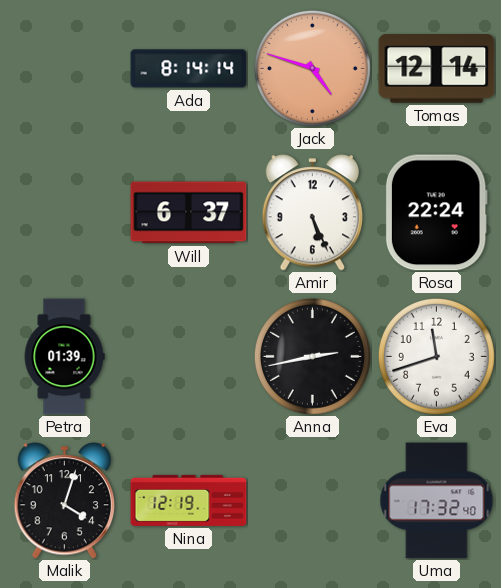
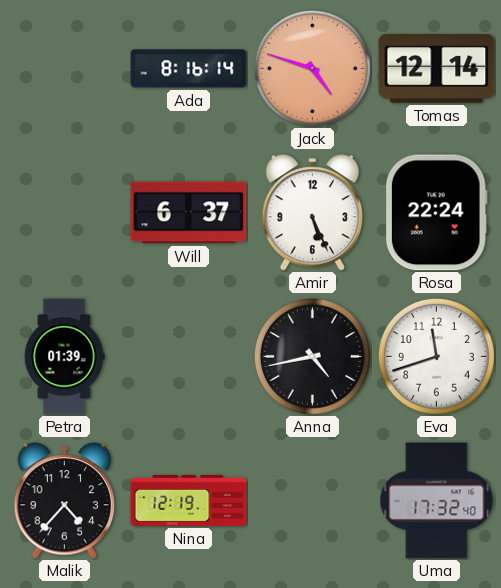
Ada: 8:14 -> 8:16
Anna: 2:43 -> 4:43
Malik: 4:03 -> 4:37
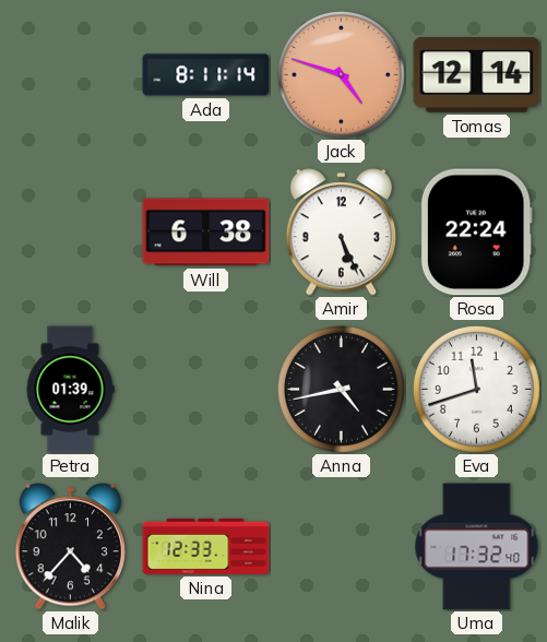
Ada: 8:16 -> 8:11
Will: 6:37 -> 6:38
Nina: 12:19 -> 12:33
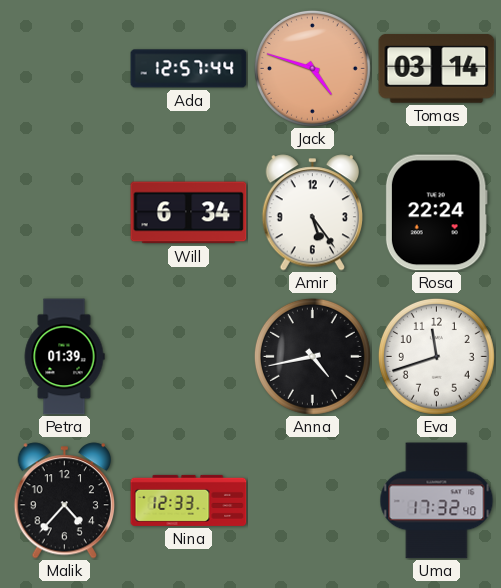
Ada: 8:11 -> 12:57
Tomas: 12:14 -> 03:14
Will: 6:38 -> 6:34
Amir: 5:26 -> 5:24
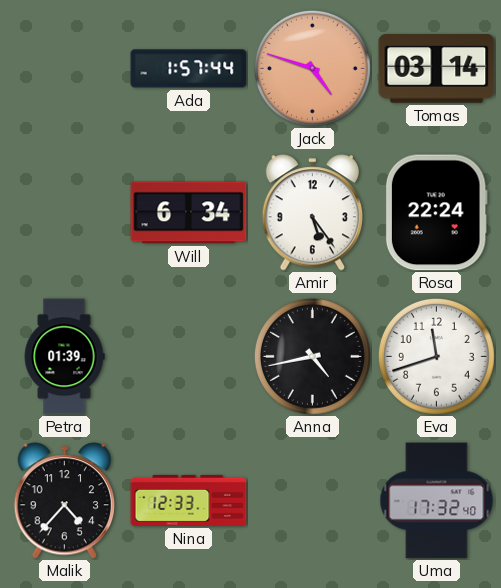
Ada: 12:57 -> 1:57
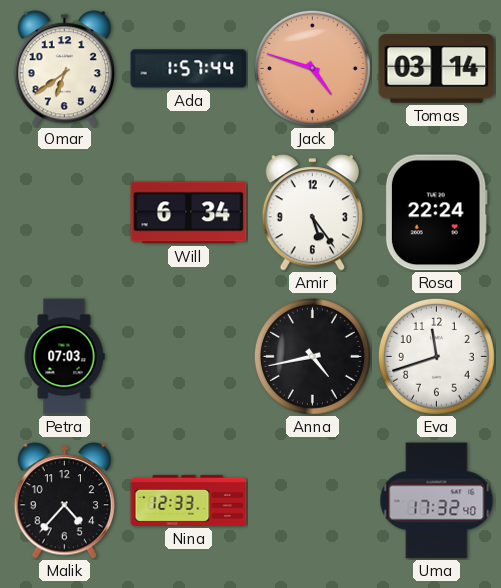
Omar: none -> 6:39
Petra: 01:39 -> 07:03
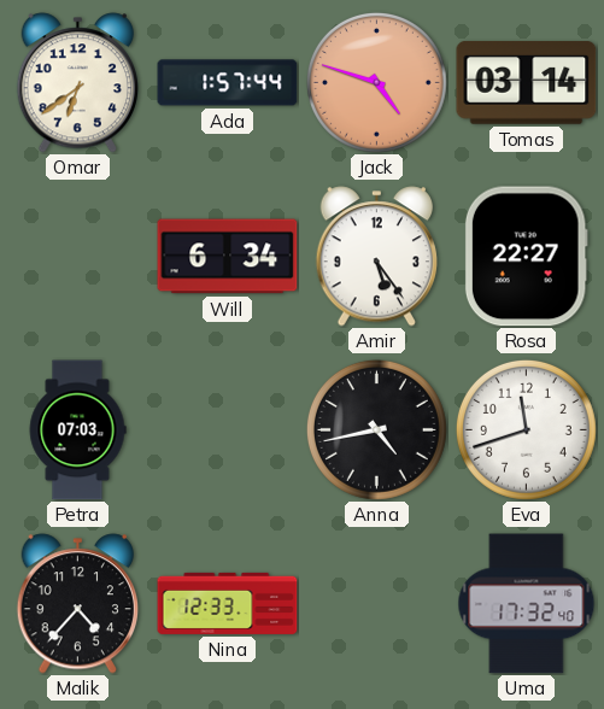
Rosa: 22:24 -> 22:27
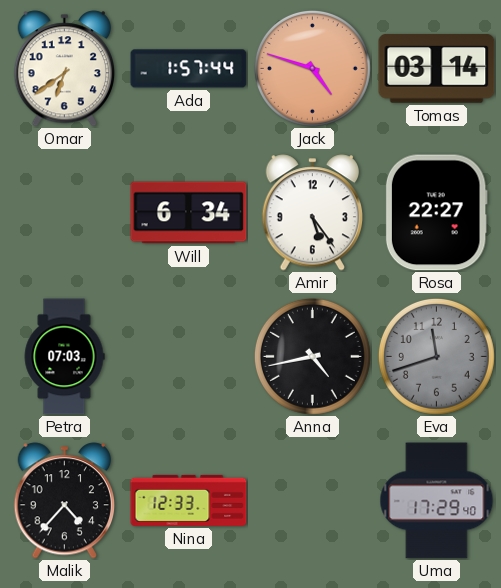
Eva dial: white -> grey
Uma: 17:32 -> 17:29
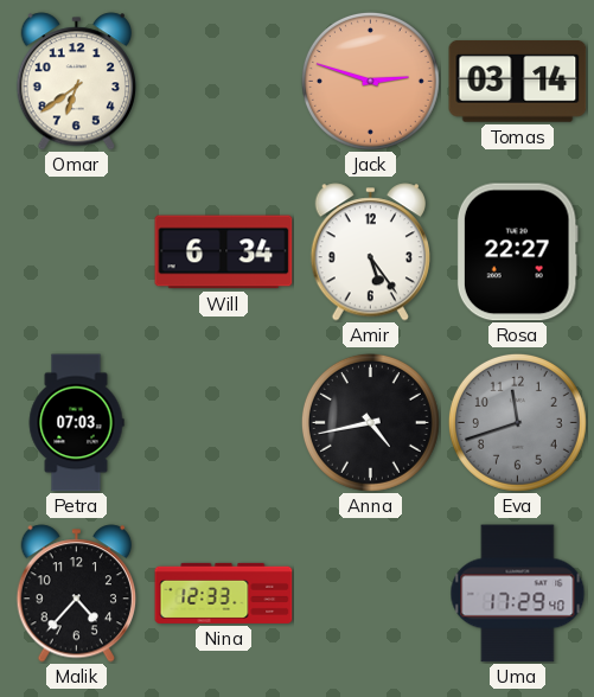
Ada: 1:57 -> none
Jack: 4:48 -> 2:48
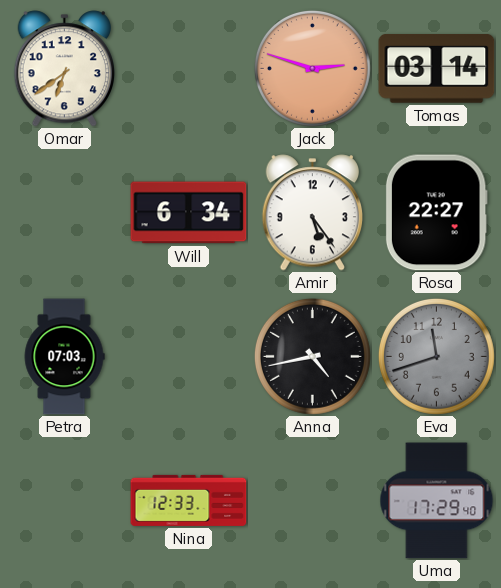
Malik: 4:37 -> none
